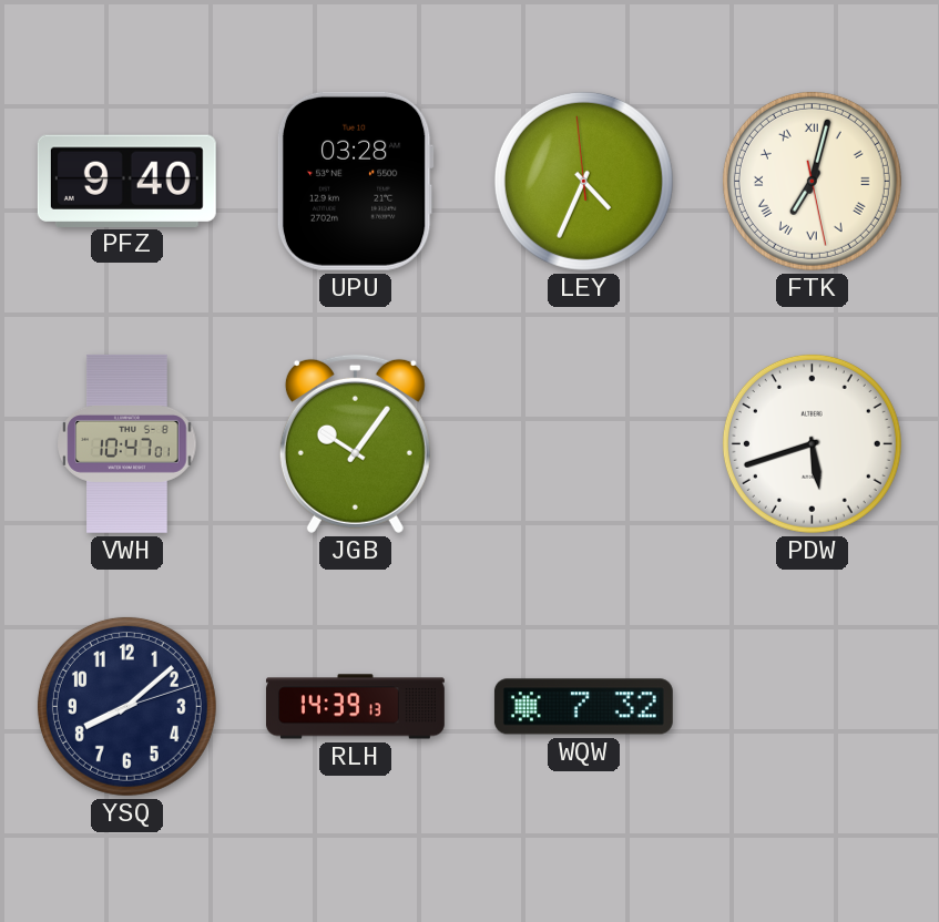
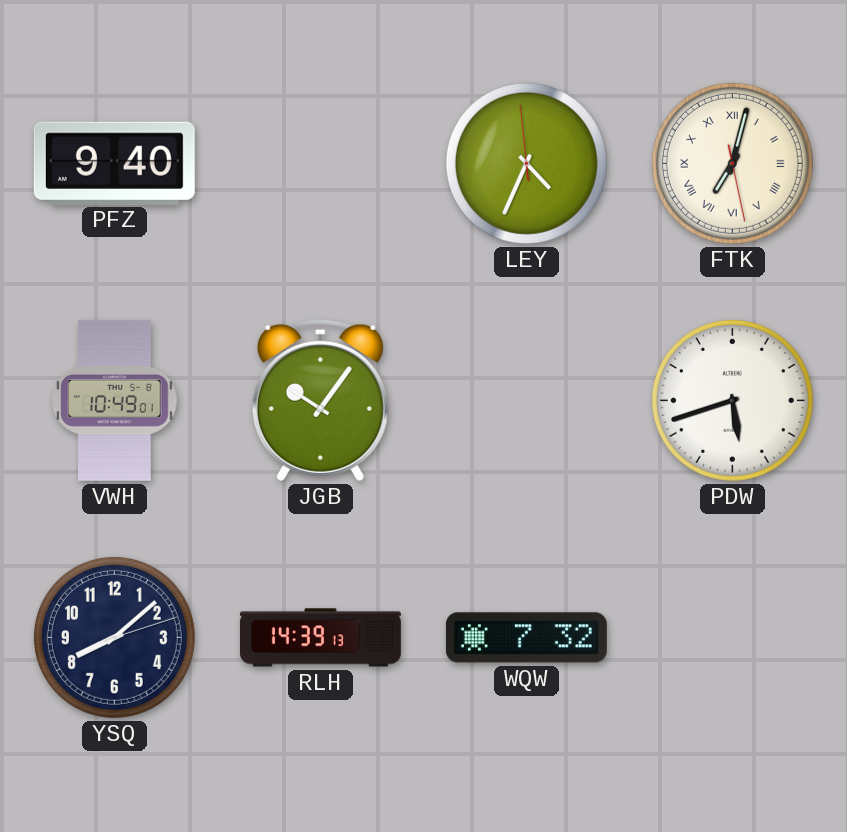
UPU: 03:28 -> none
VWH: 10:47 -> 10:49
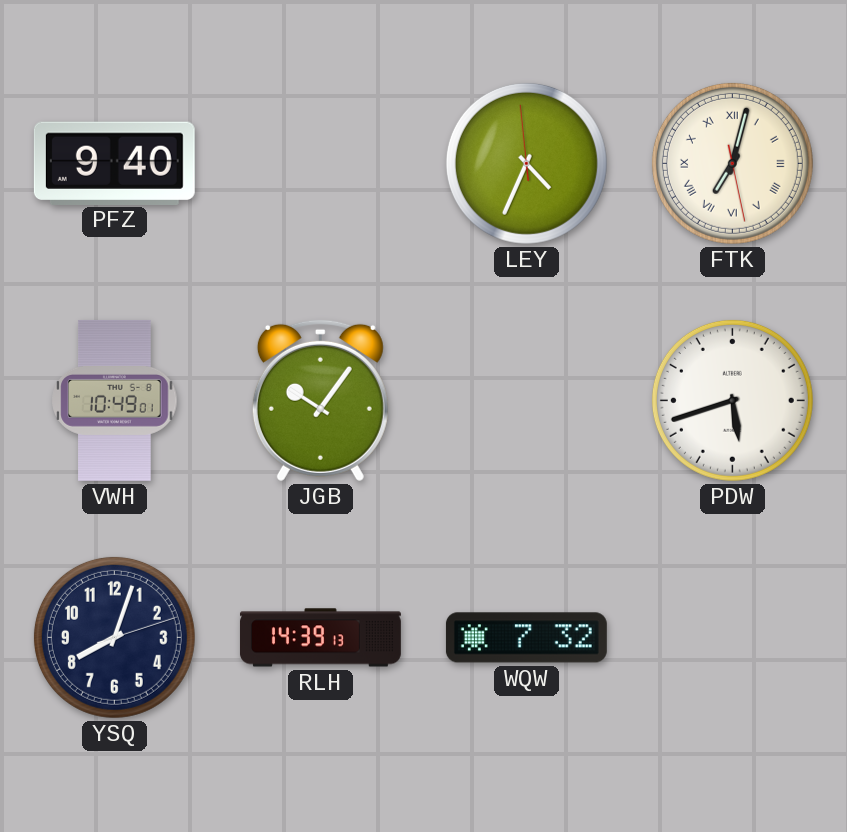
YSQ: 8:08 -> 8:03
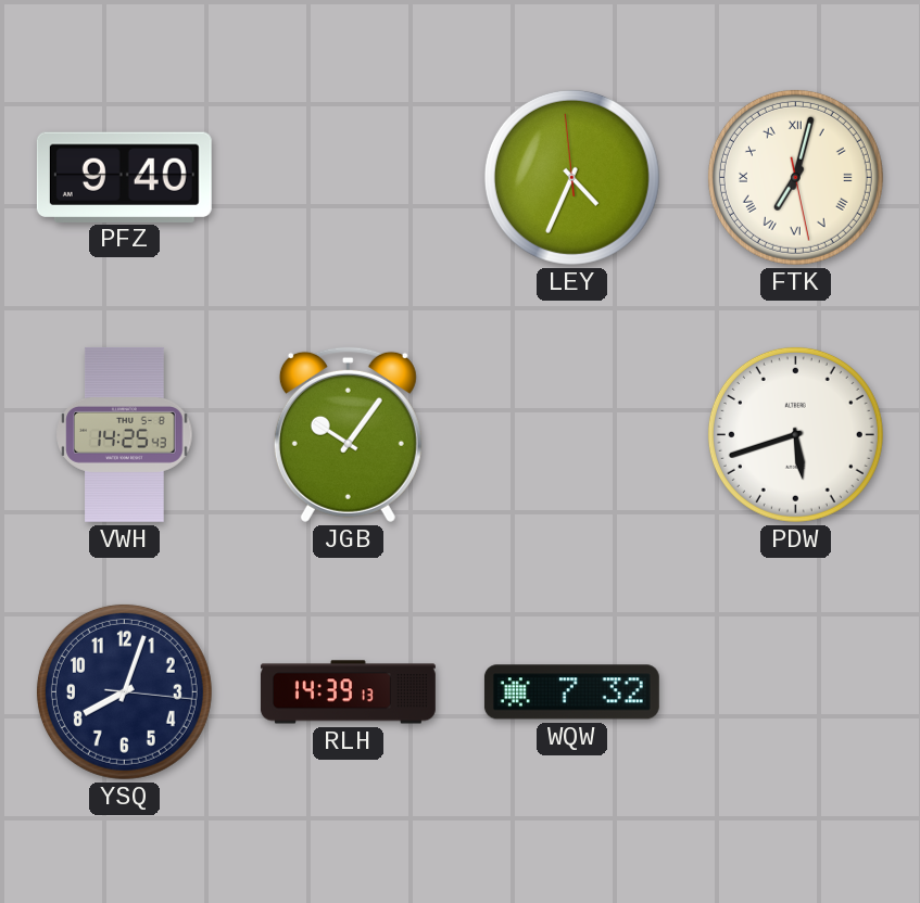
VWH: 10:49 -> 14:25
YSQ: 8:03:12 -> 8:03:16
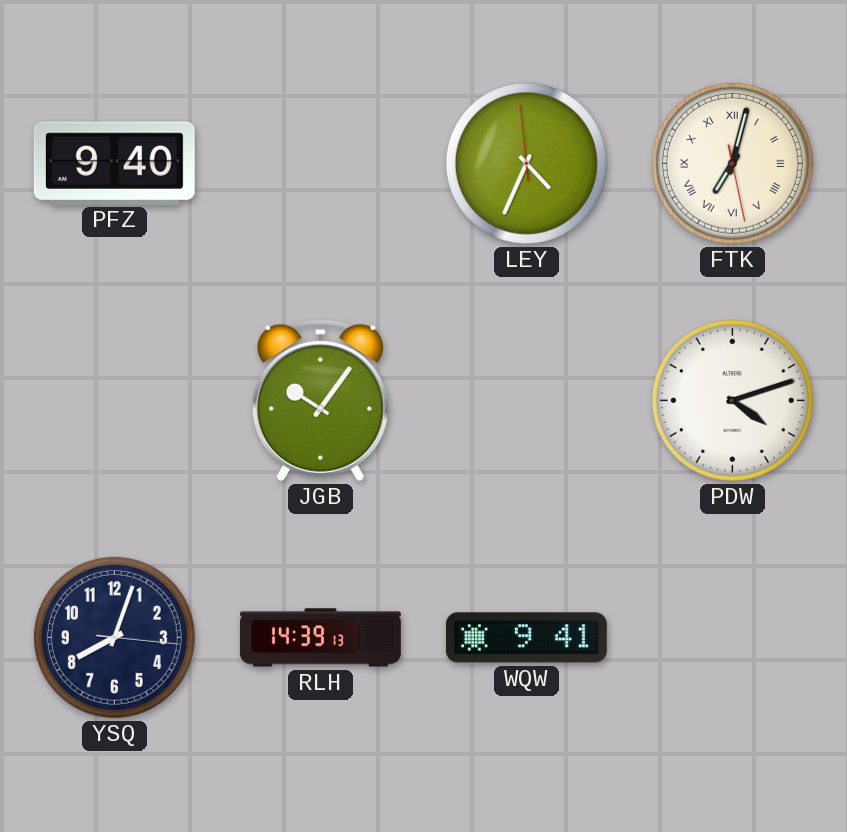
VWH: 14:25 -> none
PDW: 5:42 -> 4:12
WQW: 7:32 -> 9:41
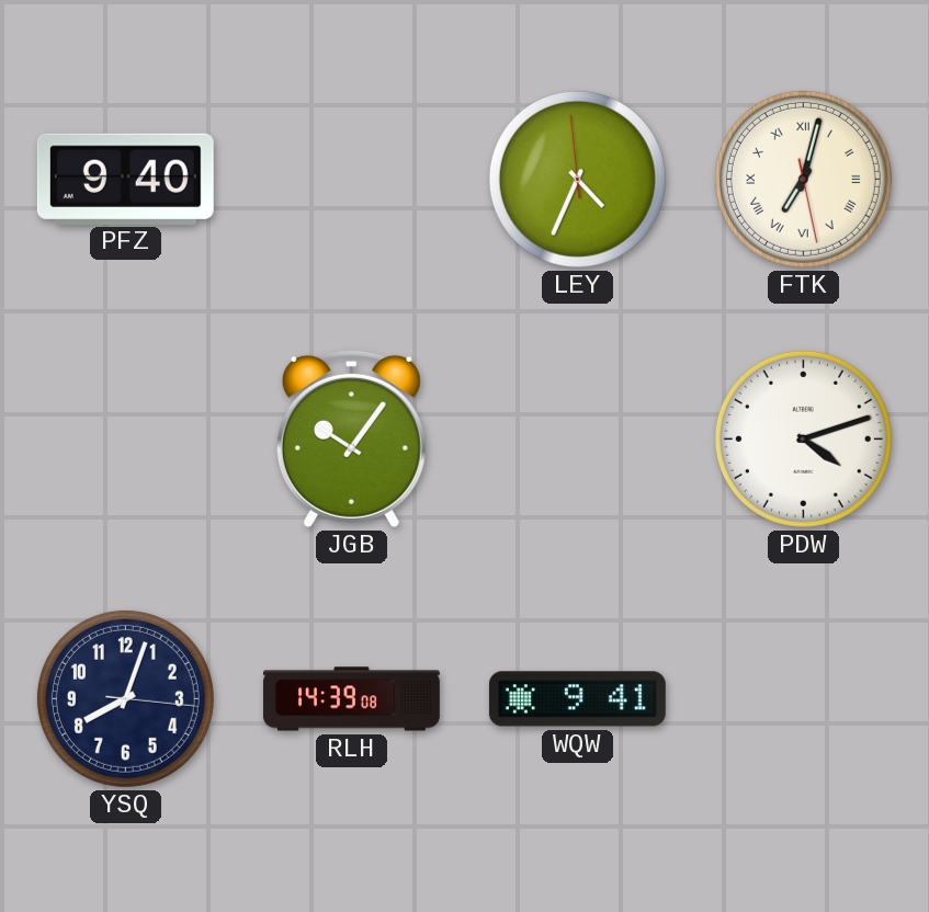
RLH: 14:39:13 -> 14:39:08
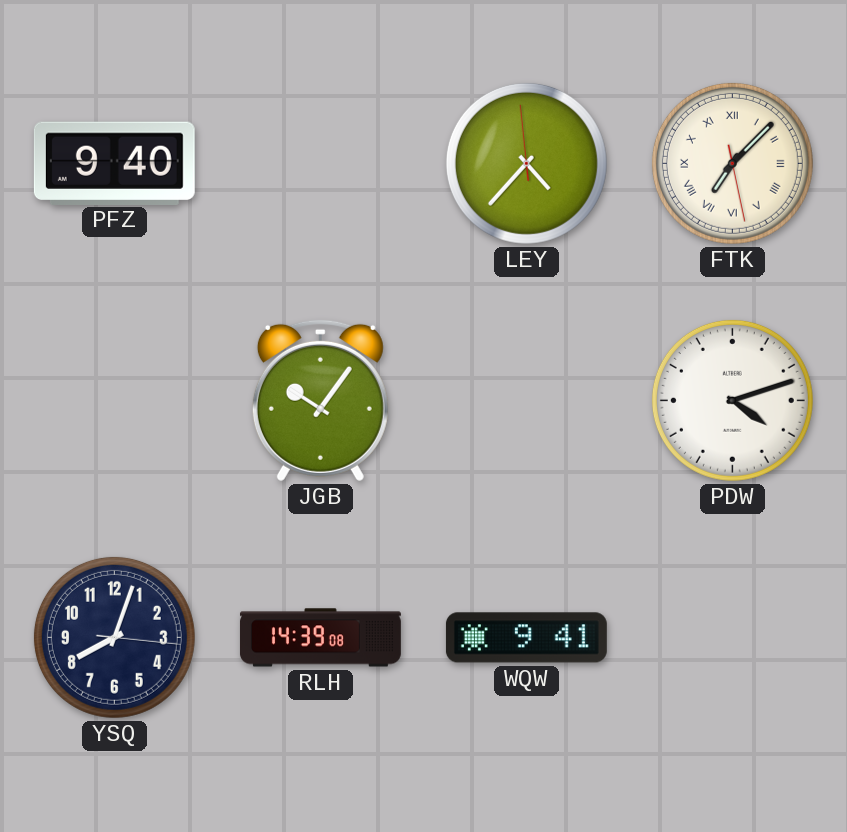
LEY: 4:33 -> 4:36
FTK: 7:02 -> 7:07
